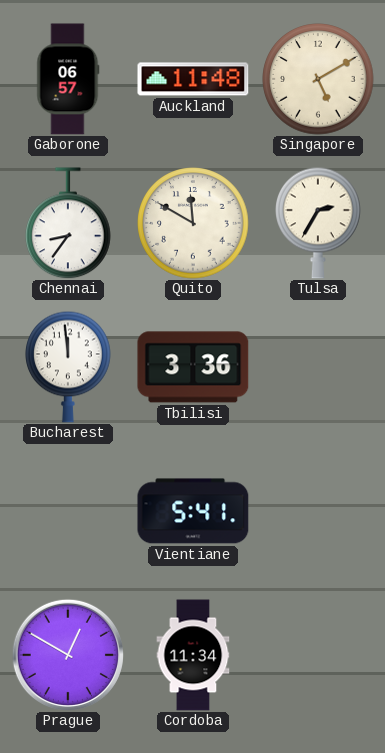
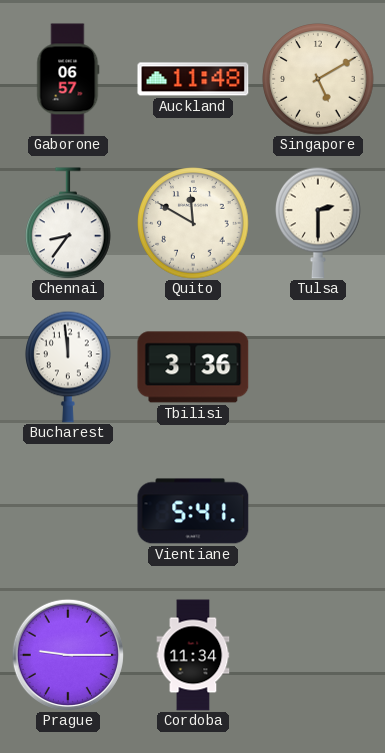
Tulsa: 2:35 -> 2:30
Prague: 12:50 -> 9:15
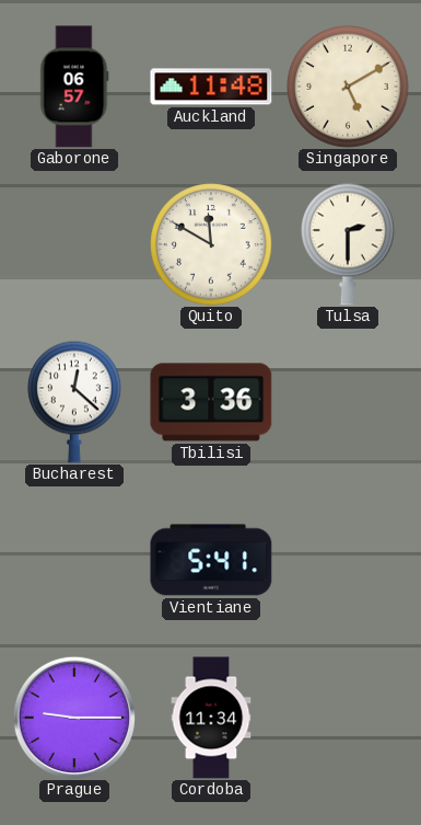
Chennai: 8:36 -> none
Bucharest: 11:59 -> 12:22
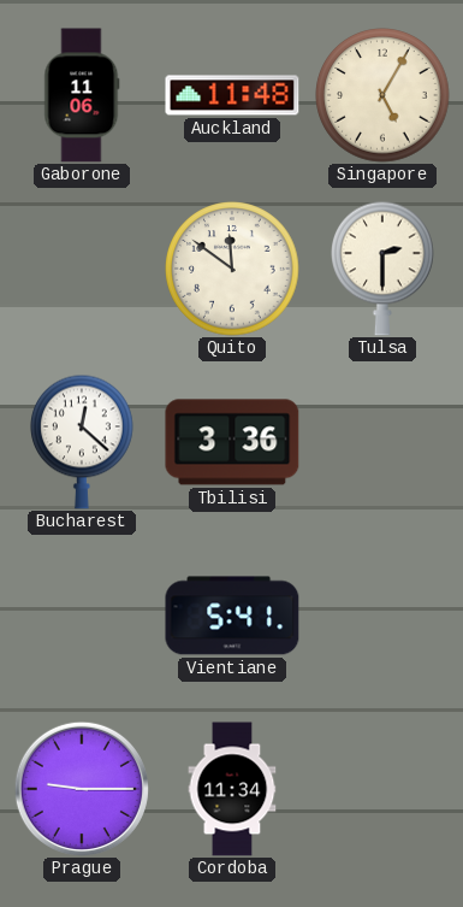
Gaborone: 06:57 -> 11:06
Singapore: 5:10 -> 5:05
Quito: 11:50 -> 11:51
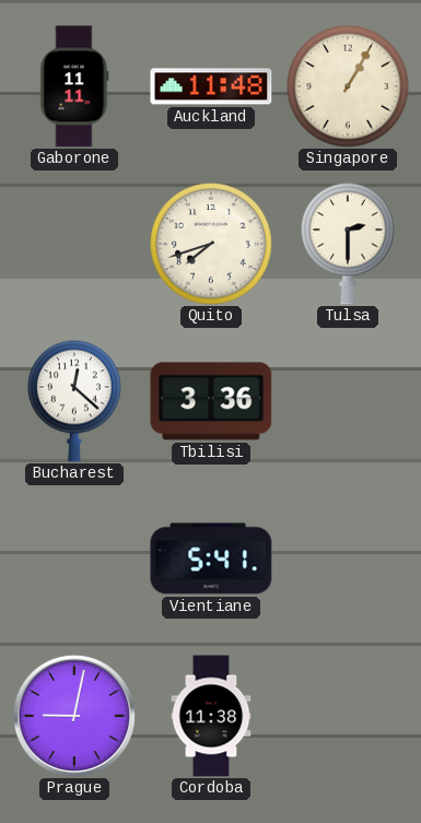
Gaborone: 11:06 -> 11:11
Singapore: 5:05 -> 1:05
Quito: 11:51 -> 7:42
Prague: 9:15 -> 9:02
Cordoba: 11:34 -> 11:38
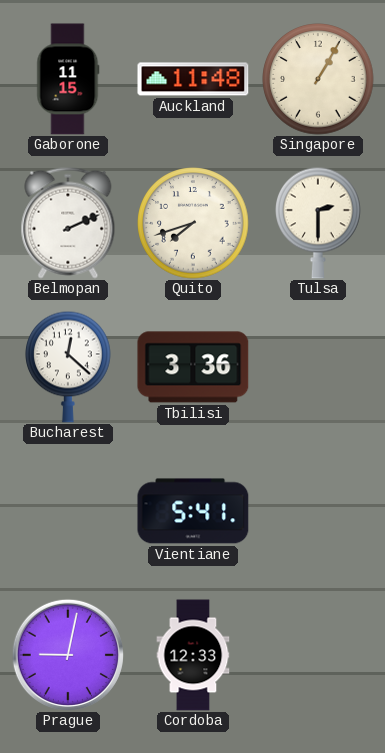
Gaborone: 11:11 -> 11:15
Belmopan: none -> 2:11
Cordoba: 11:38 -> 12:33
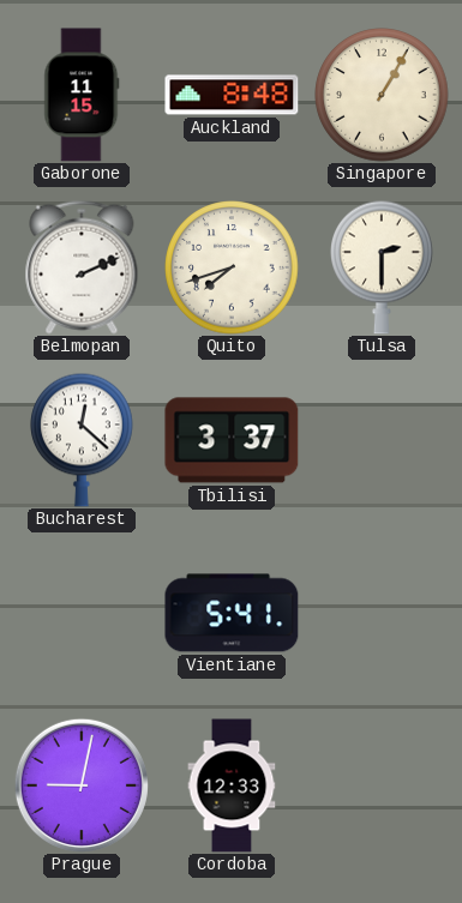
Auckland: 11:48 -> 8:48
Tbilisi: 3:36 -> 3:37
